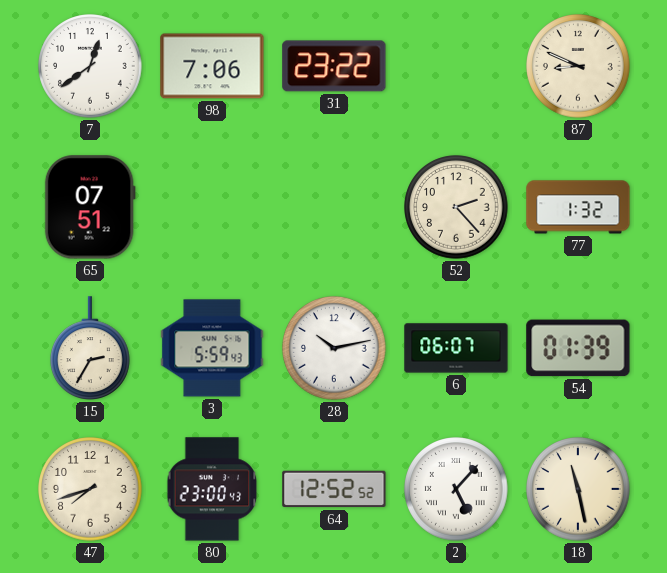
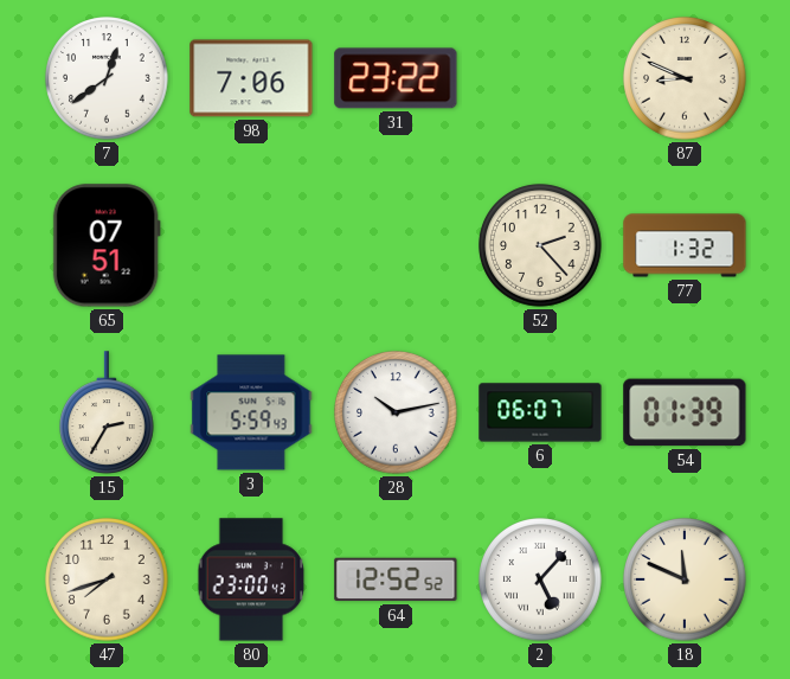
18: 11:28 -> 11:49
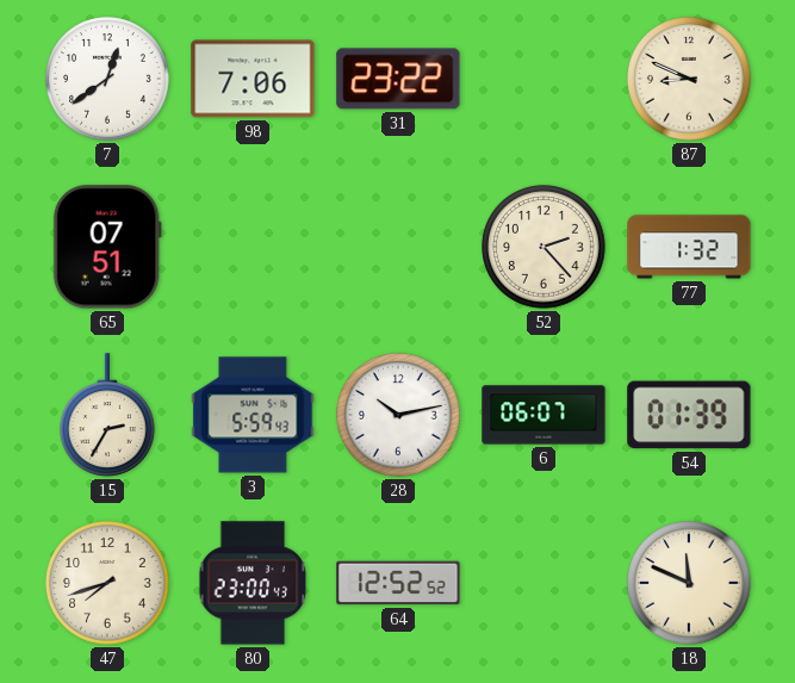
2: 5:07 -> none
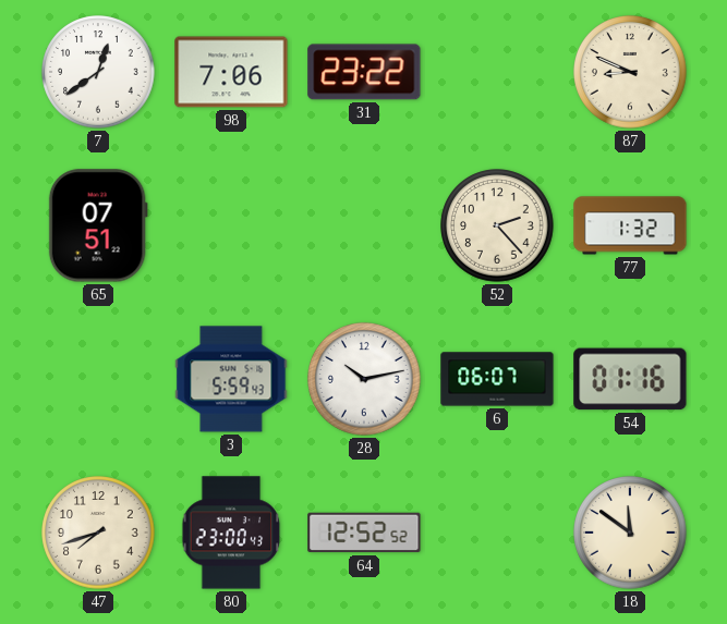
15: 2:35 -> none
54: 01:39 -> 01:16
18: 11:49 -> 11:51
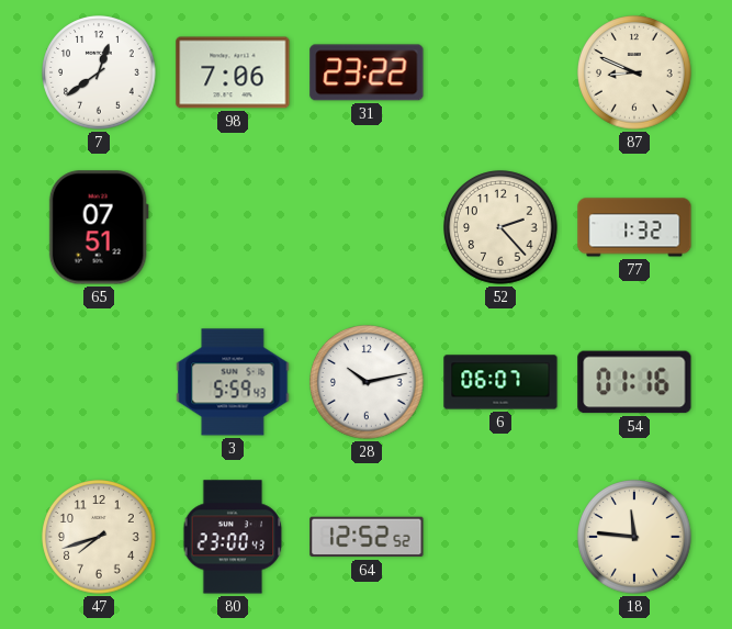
18: 11:51 -> 11:46
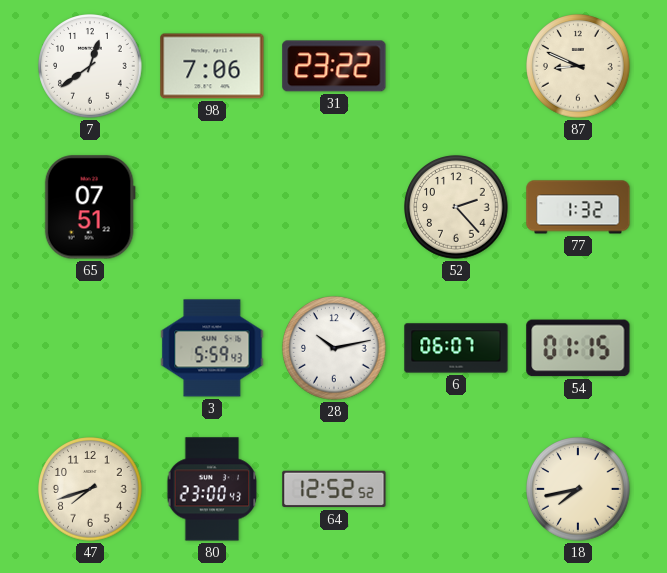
54: 01:16 -> 01:15
18: 11:46 -> 7:43
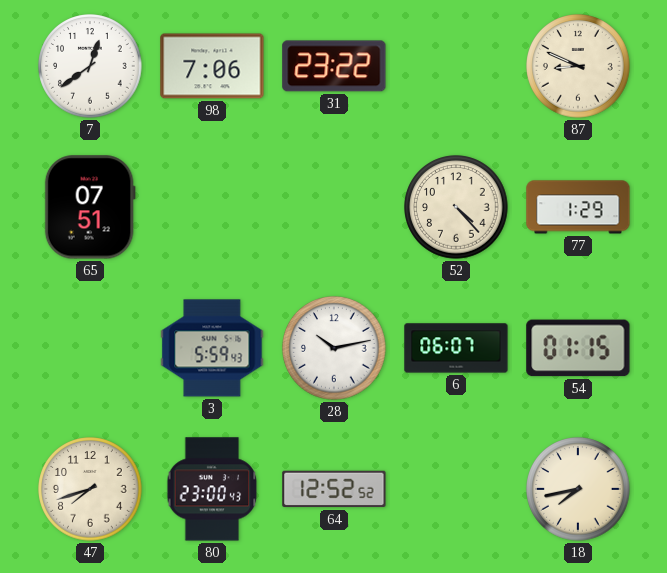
52: 2:23 -> 4:23
77: 1:32 -> 1:29
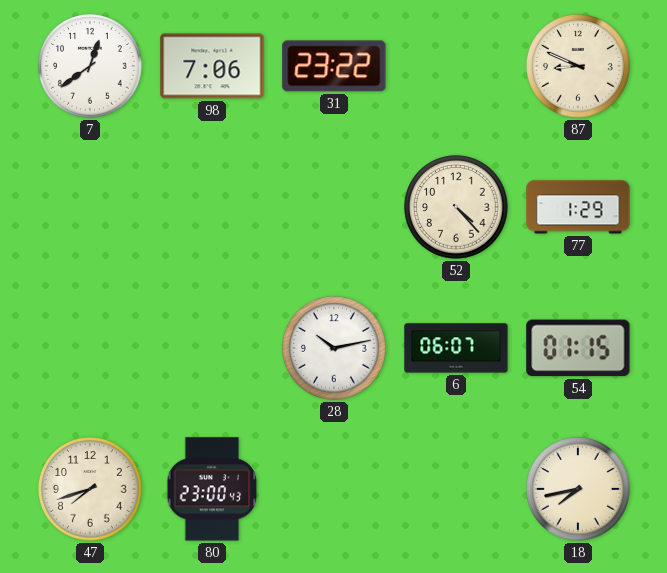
65: 07:51 -> none
3: 5:59 -> none
64: 12:52 -> none
